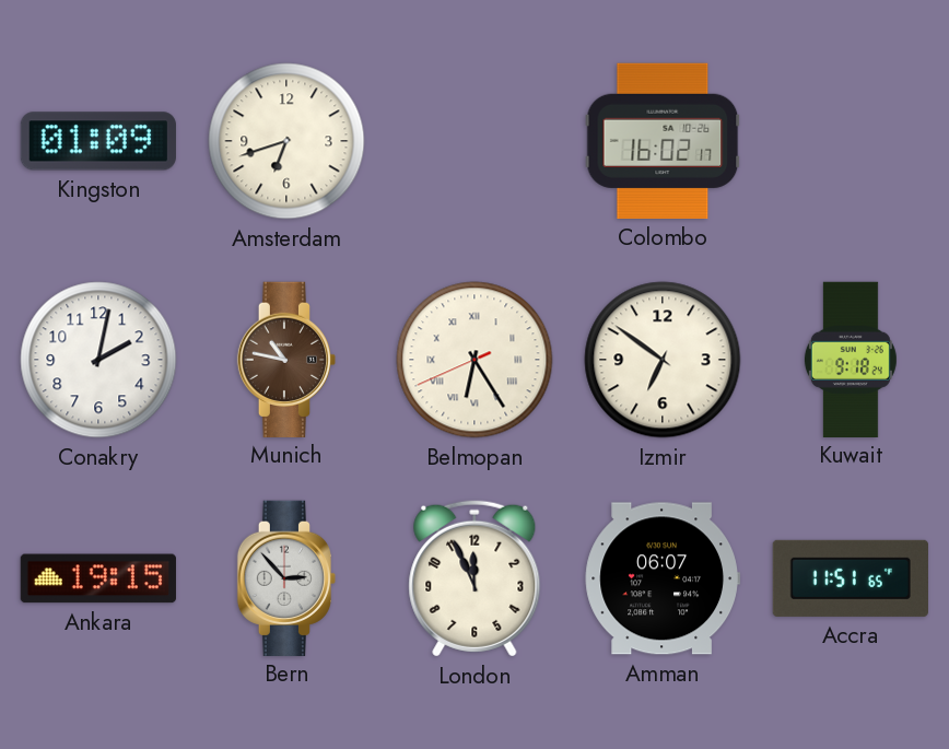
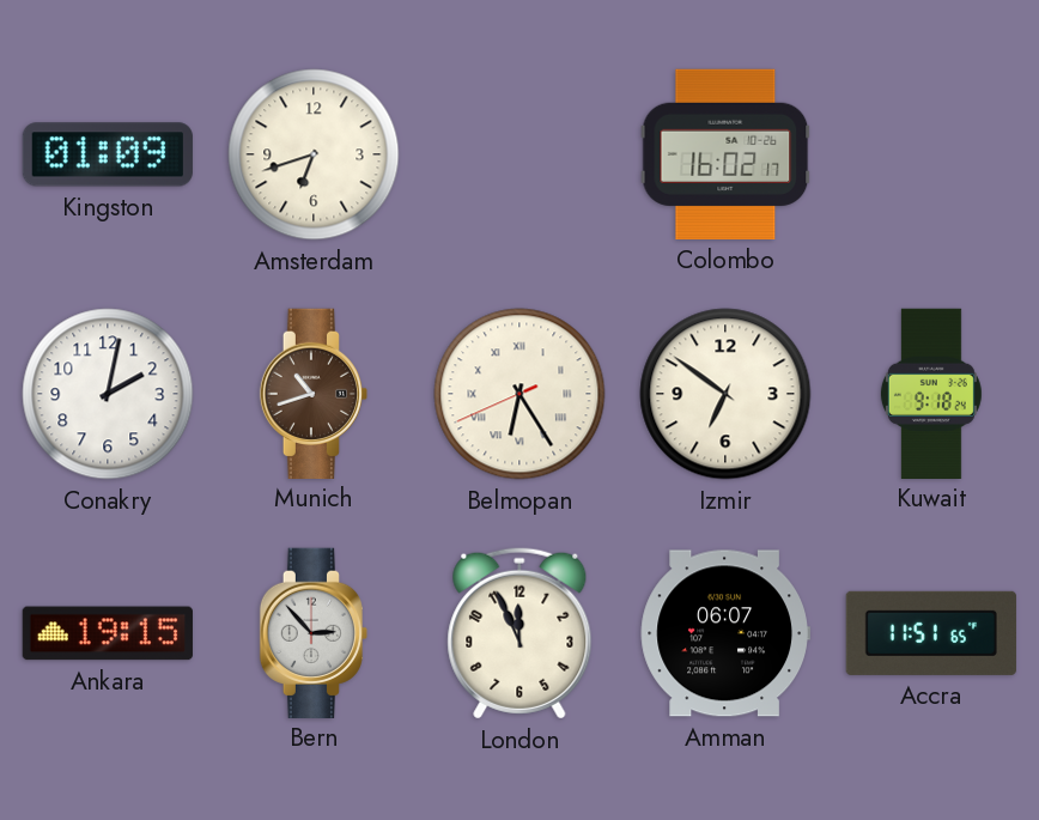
Munich: 10:47 -> 10:42
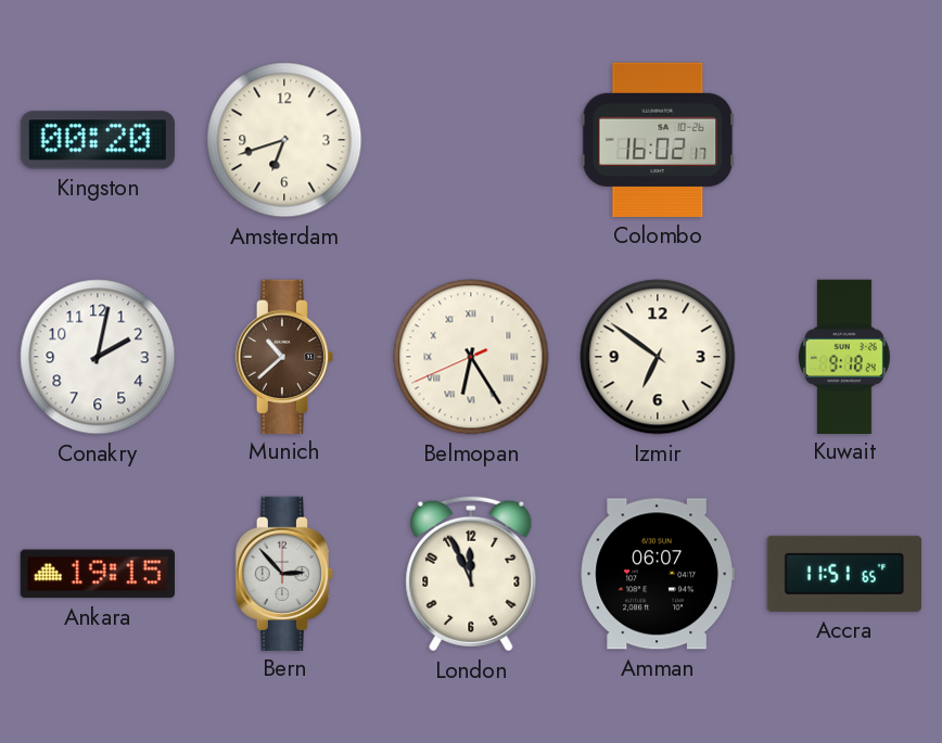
Kingston: 01:09 -> 00:20
Munich: 10:42 -> 10:38
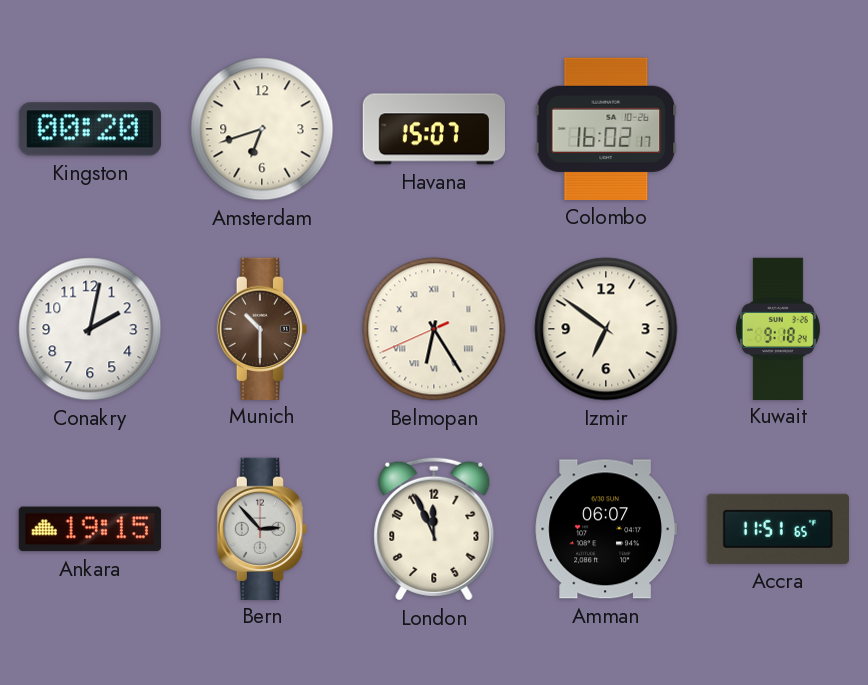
Havana: none -> 15:07
Munich: 10:38 -> 10:30
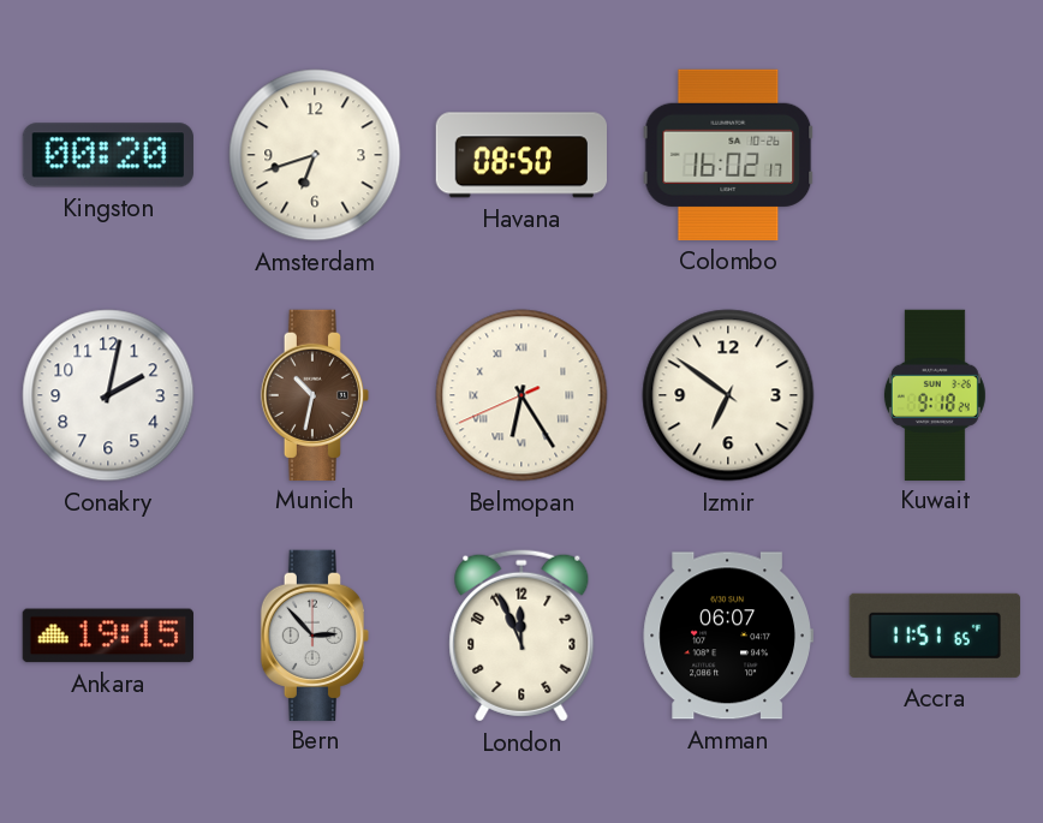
Havana: 15:07 -> 08:50
Munich: 10:30 -> 10:32
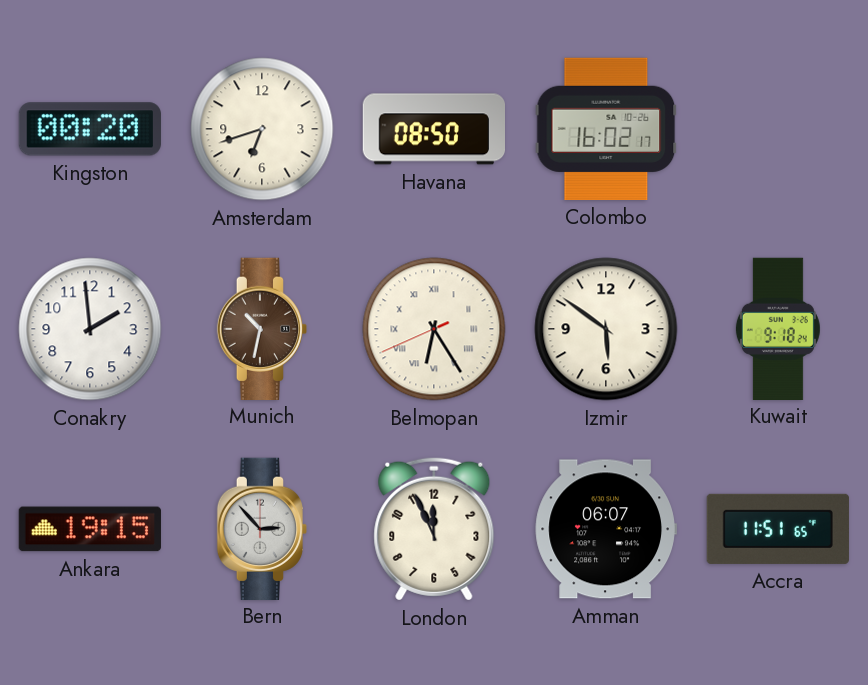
Conakry: 2:02 -> 1:59
Izmir: 6:51 -> 5:51
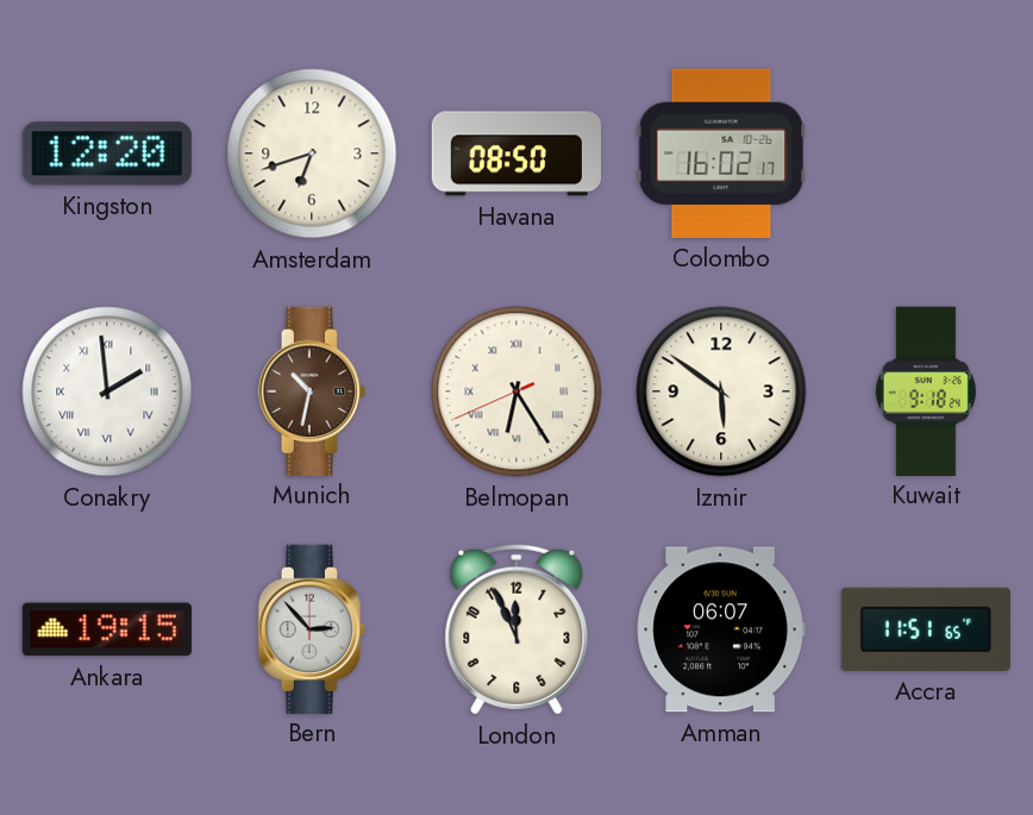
Kingston: 00:20 -> 12:20
Conakry numerals: Arabic -> Roman
